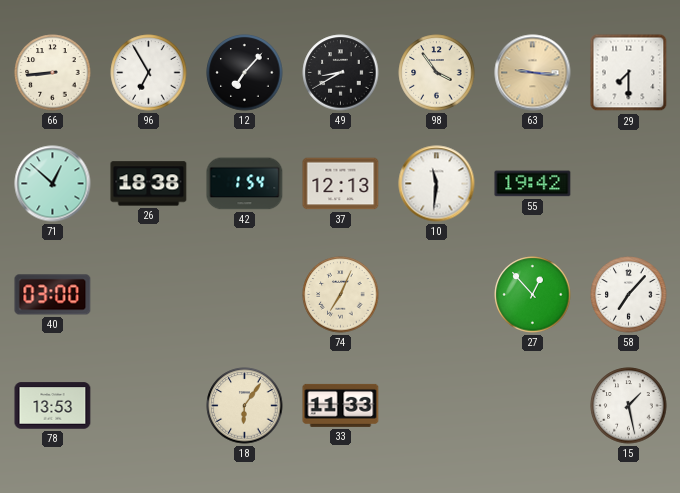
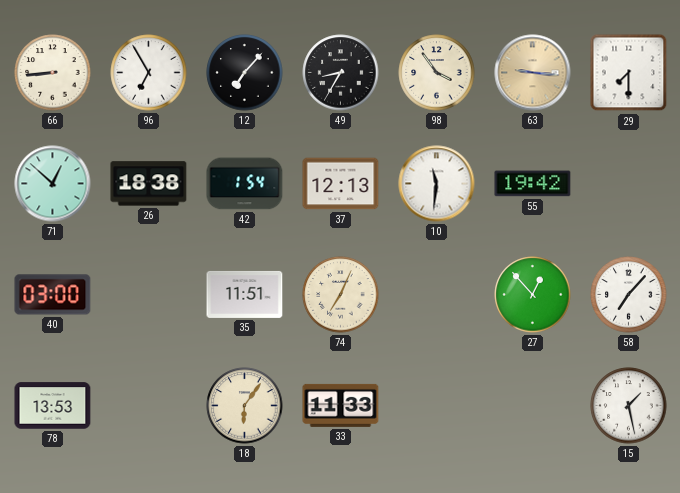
49: 8:40 -> 8:35
35: none -> 11:51
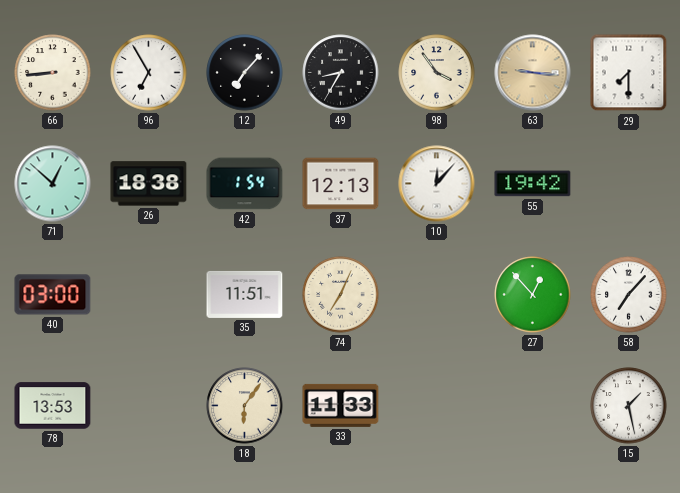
10: 11:31 -> 12:07
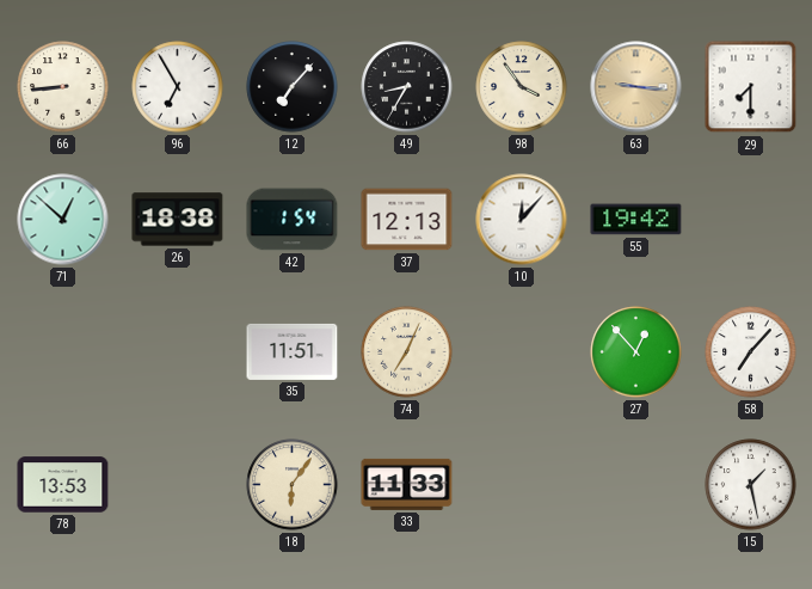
40: 03:00 -> none
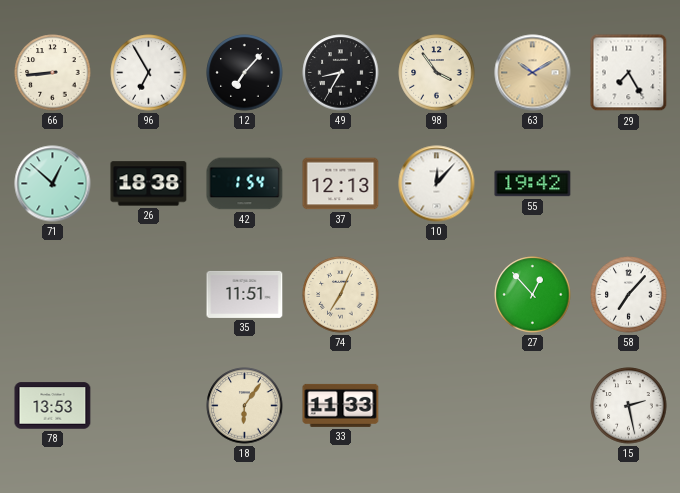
63: 9:16 -> 10:10
29: 7:30 -> 7:25
15: 1:28 -> 2:28
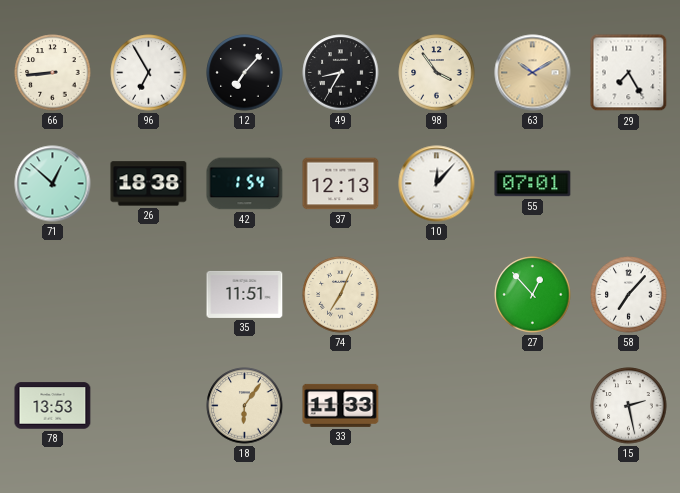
55: 19:42 -> 07:01
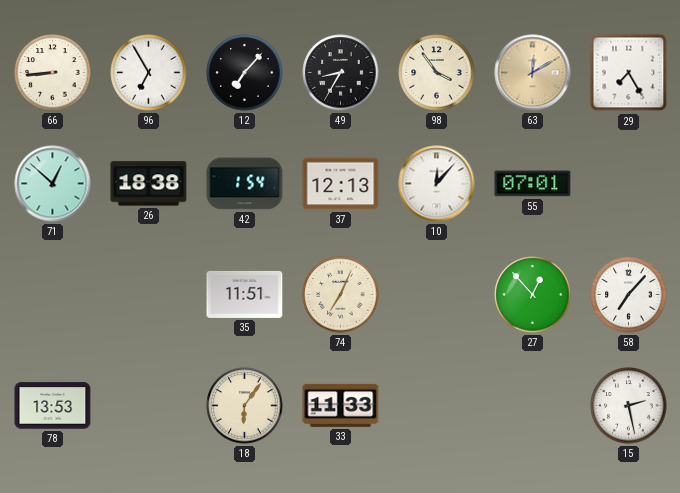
63: 10:10 -> 12:10
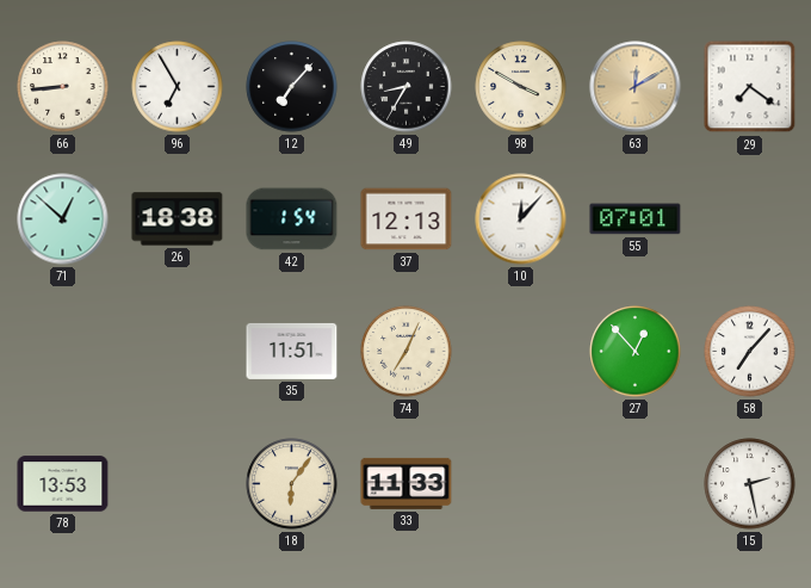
98: 3:54 -> 3:50
29: 7:25 -> 7:21
